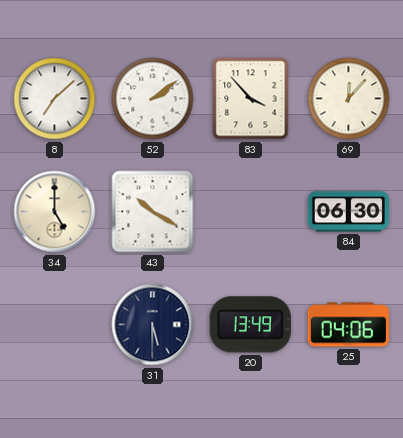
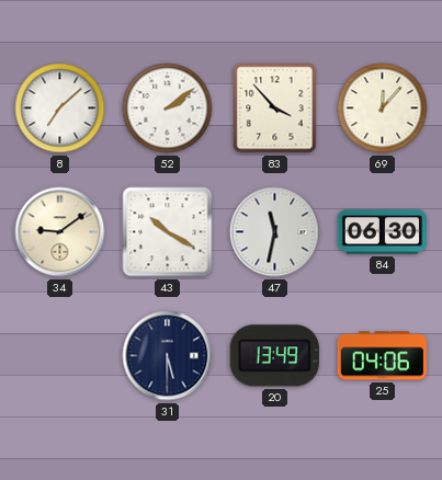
34: 5:00 -> 9:09
47: none -> 11:32
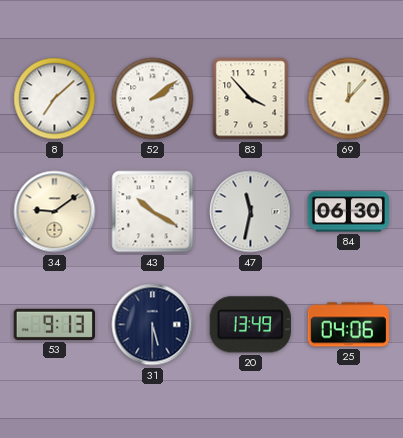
53: none -> 9:13
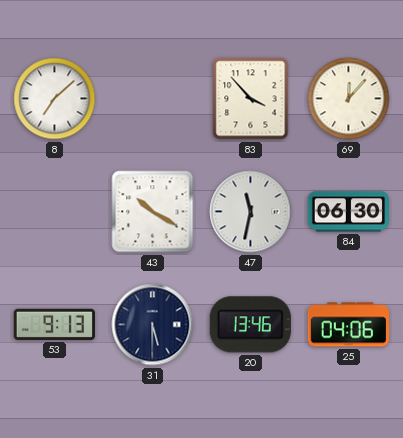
52: 2:09 -> none
34: 9:09 -> none
20: 13:49 -> 13:46
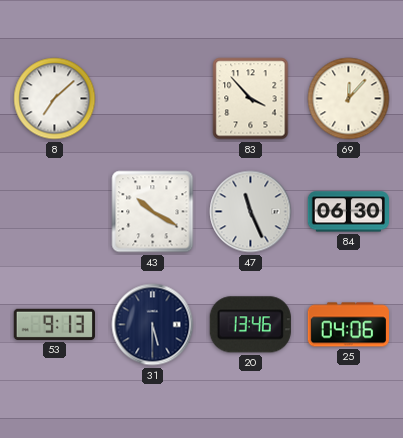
47: 11:32 -> 11:26
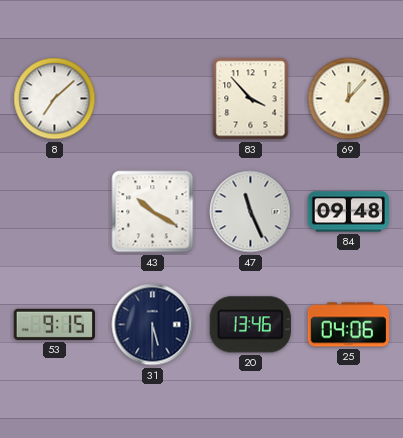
84: 06:30 -> 09:48
53: 9:13 -> 9:15
